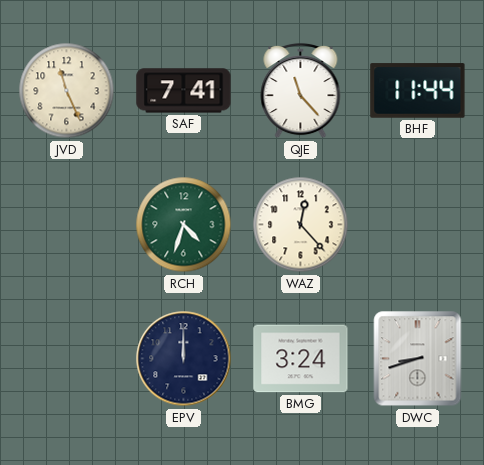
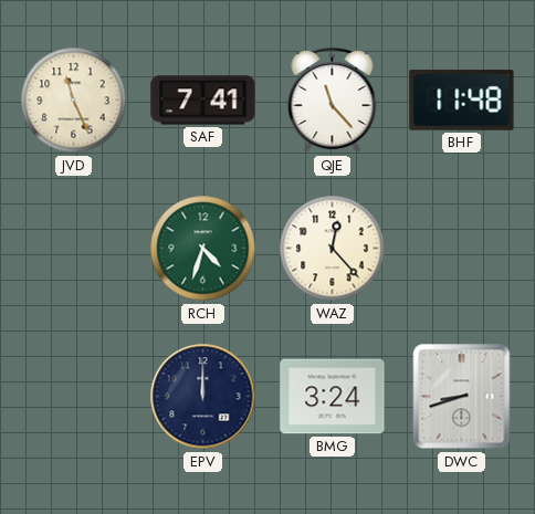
BHF: 11:44 -> 11:48
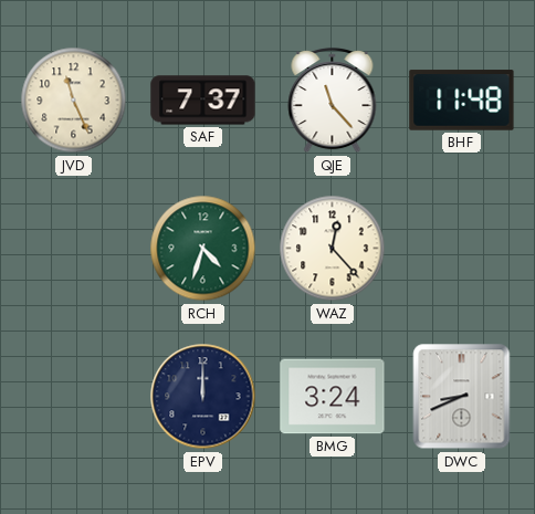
SAF: 7:41 -> 7:37
DWC: 8:42 -> 8:41
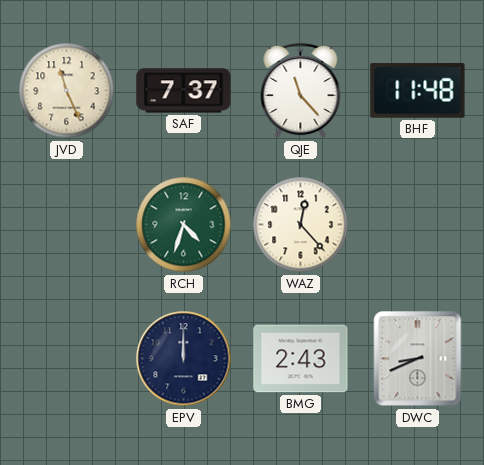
BMG: 3:24 -> 2:43
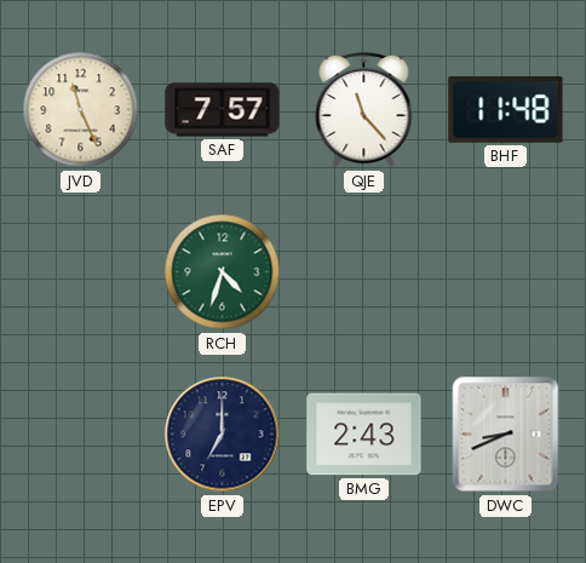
SAF: 7:37 -> 7:57
WAZ: 12:23 -> none
EPV: 12:00 -> 7:00
